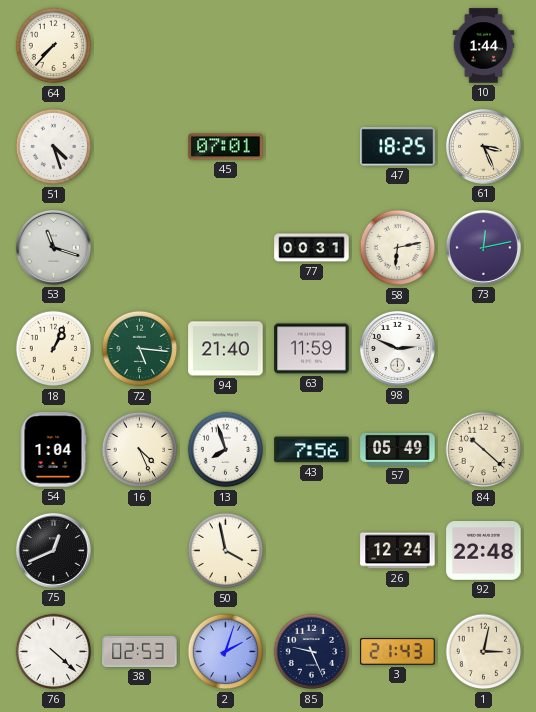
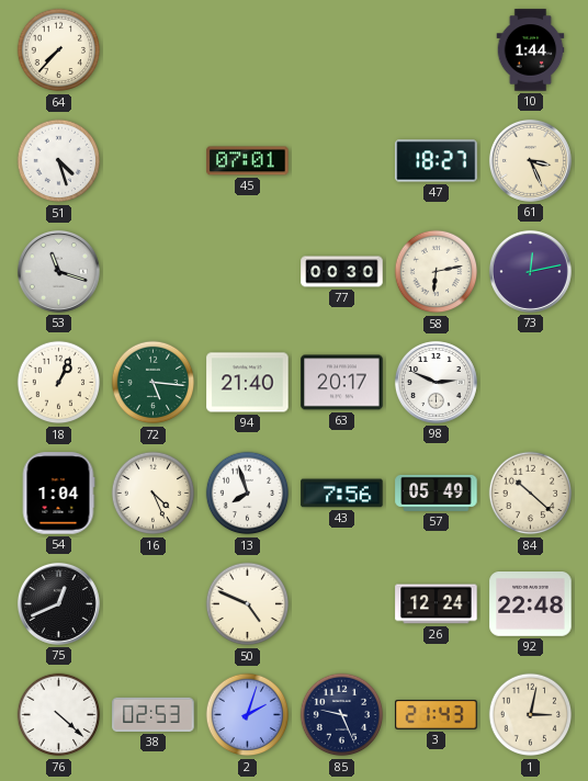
47: 18:25 -> 18:27
77: 00:31 -> 00:30
63: 11:59 -> 20:17
50: 3:58 -> 4:49
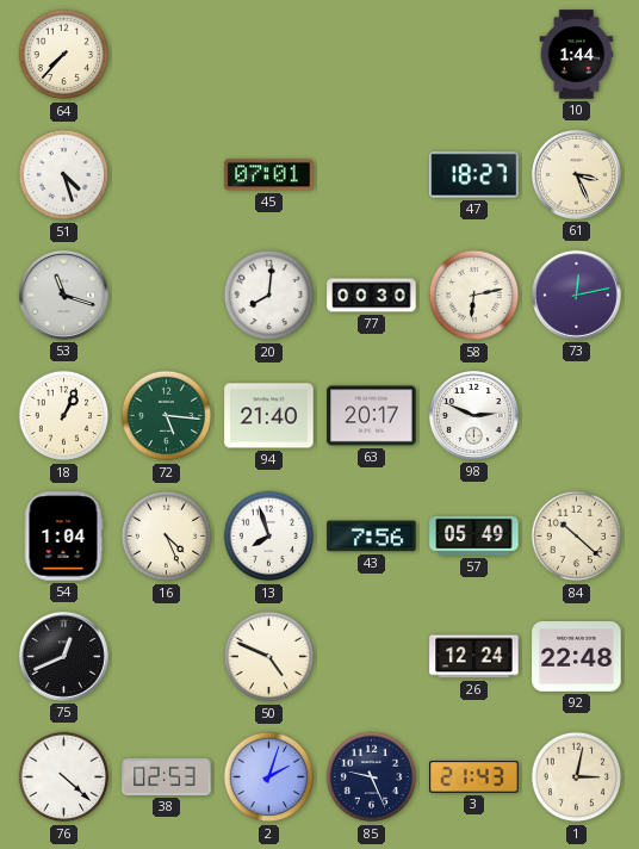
20: none -> 8:01
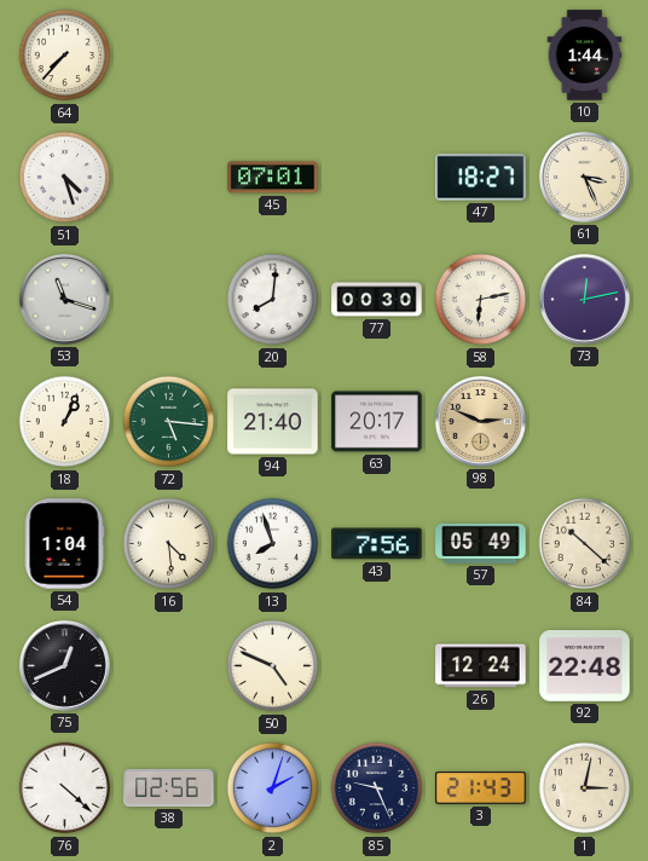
98 dial: white -> champagne
16: 4:26 -> 4:29
38: 02:53 -> 02:56
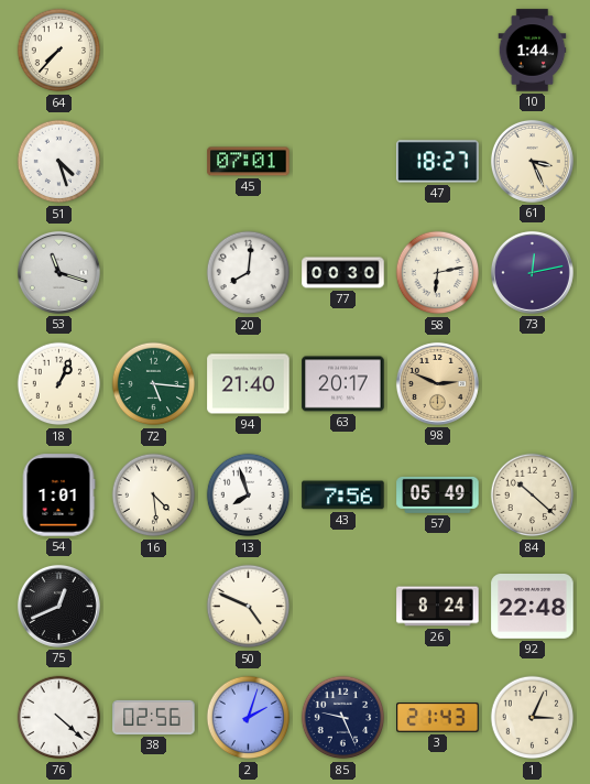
54: 1:04 -> 1:01
26: 12:24 -> 8:24
1: 3:02 -> 3:04
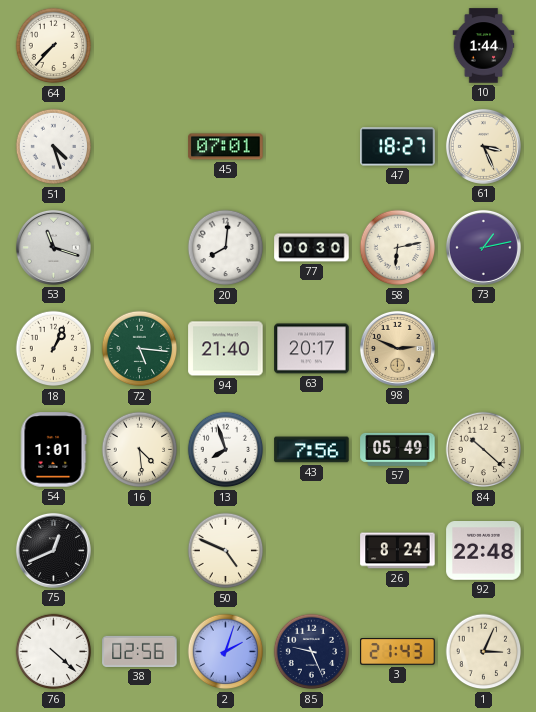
73: 12:13 -> 1:13
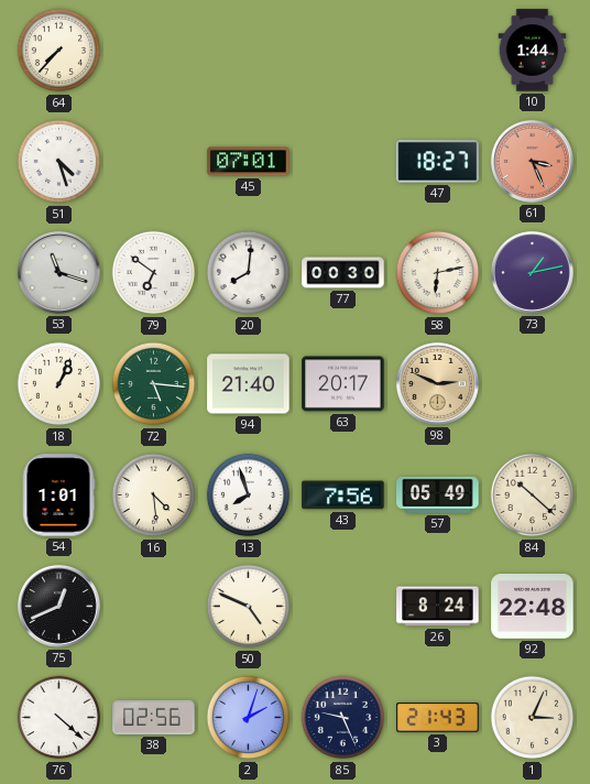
61 dial: cream -> salmon
79: none -> 6:51
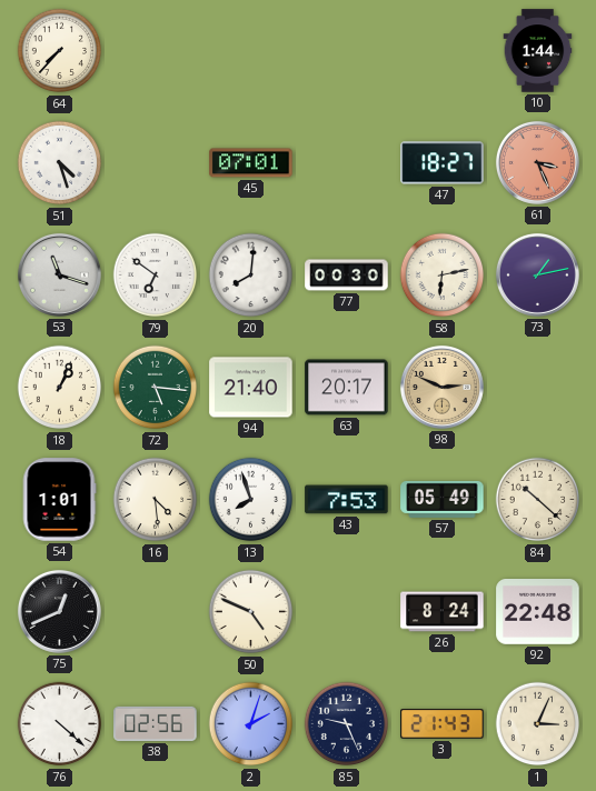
43: 7:56 -> 7:53
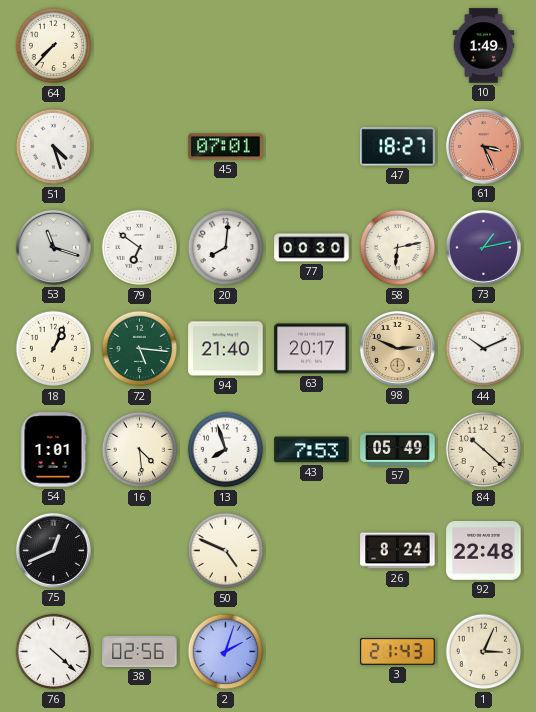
10: 1:44 -> 1:49
44: none -> 10:11
85: 9:26 -> none
